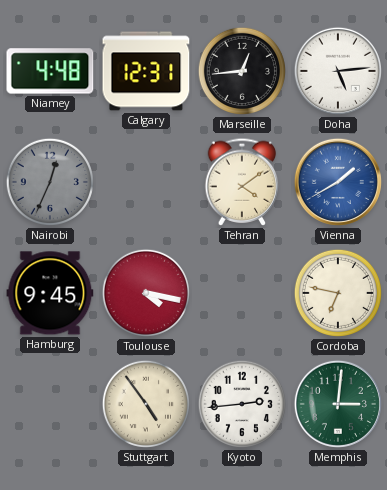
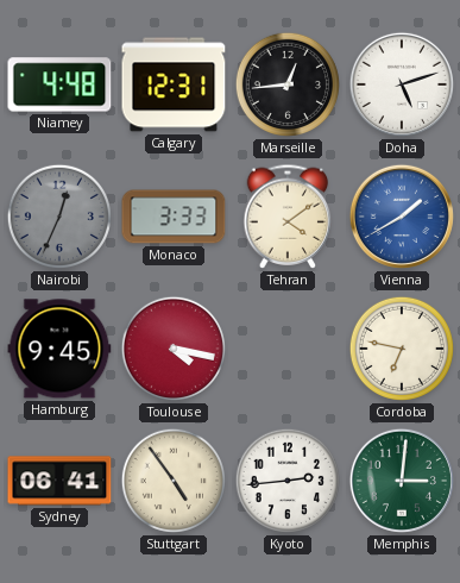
Doha: 5:14 -> 5:12
Monaco: none -> 3:33
Sydney: none -> 06:41
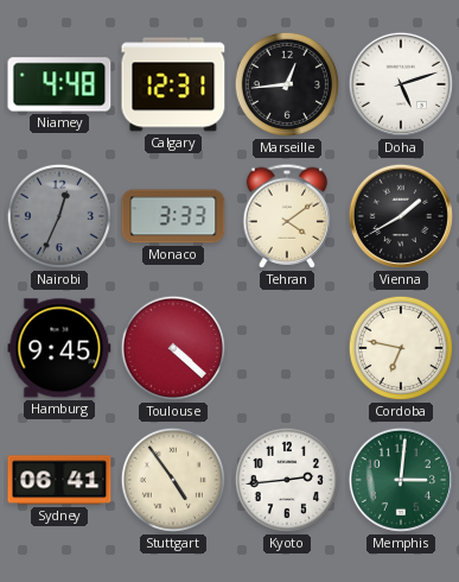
Vienna dial: blue -> black
Toulouse: 4:17 -> 4:22
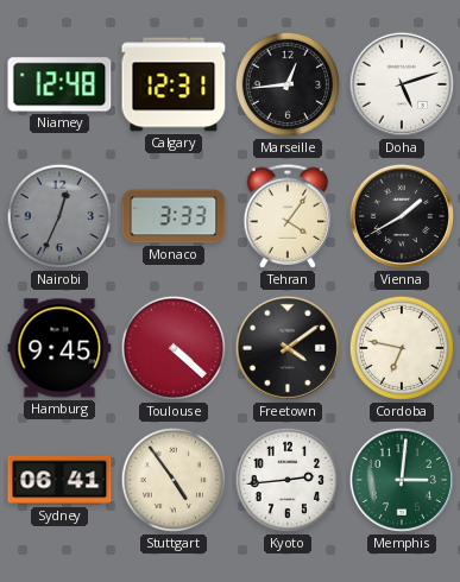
Niamey: 4:48 -> 12:48
Tehran: 4:09 -> 4:06
Freetown: none -> 4:09
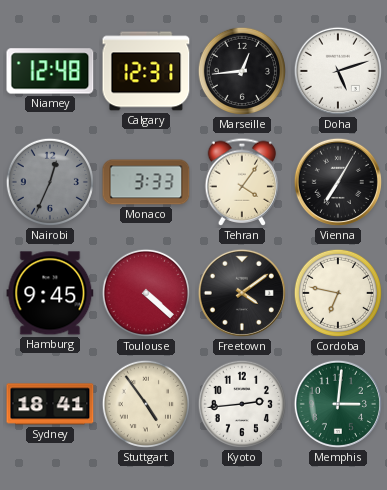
Vienna: 1:40 -> 7:05
Sydney: 06:41 -> 18:41
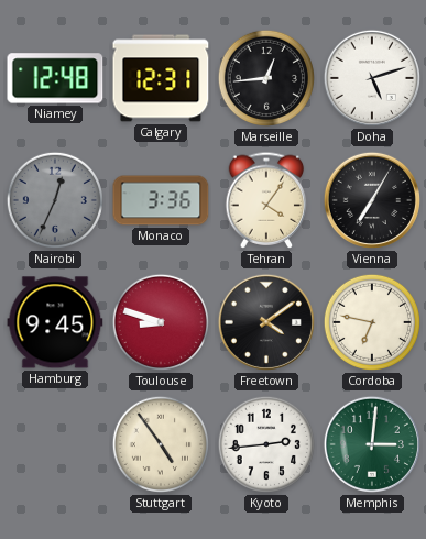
Monaco: 3:33 -> 3:36
Toulouse: 4:22 -> 8:48
Sydney: 18:41 -> none
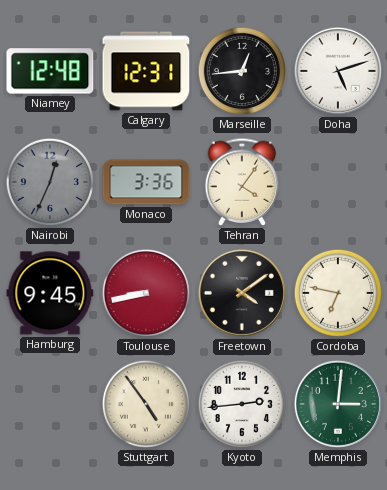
Vienna: 7:05 -> none
Toulouse: 8:48 -> 8:43
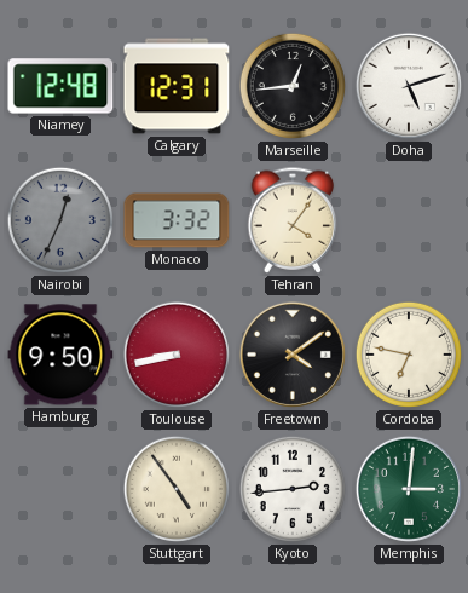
Monaco: 3:36 -> 3:32
Hamburg: 9:45 -> 9:50
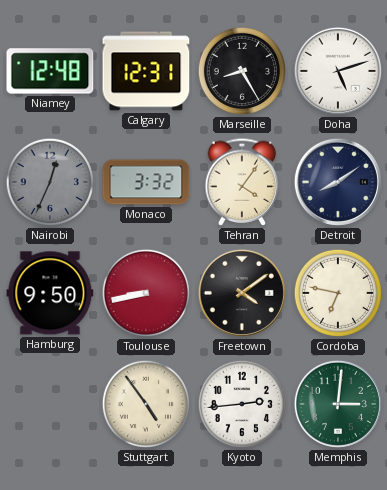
Marseille: 12:44 -> 8:25
Detroit: none -> 8:09
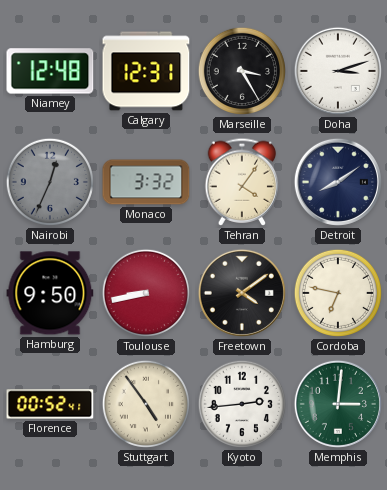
Marseille: 8:25 -> 3:25
Doha: 5:12 -> 3:12
Florence: none -> 00:52
